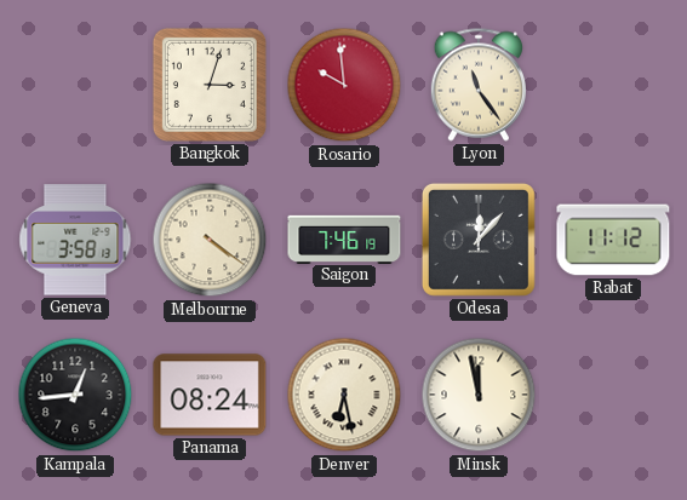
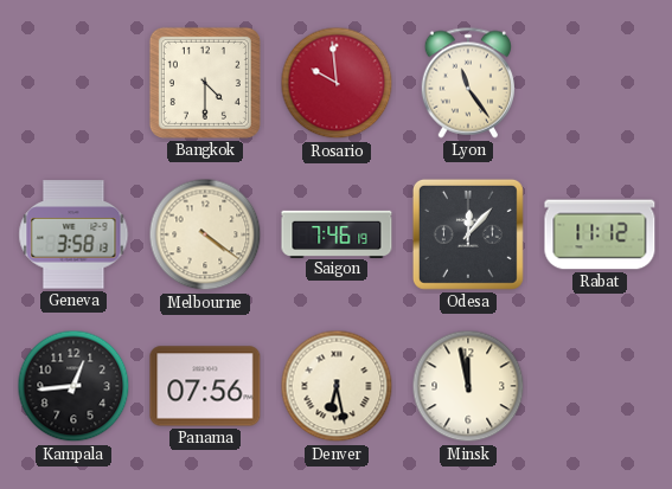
Bangkok: 3:03 -> 4:30
Panama: 08:24 -> 07:56
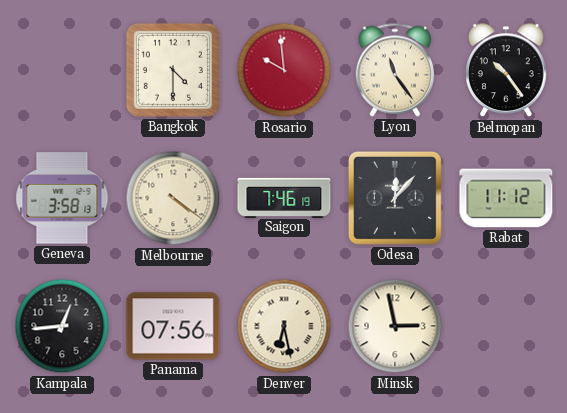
Belmopan: none -> 10:24
Minsk: 11:58 -> 2:58
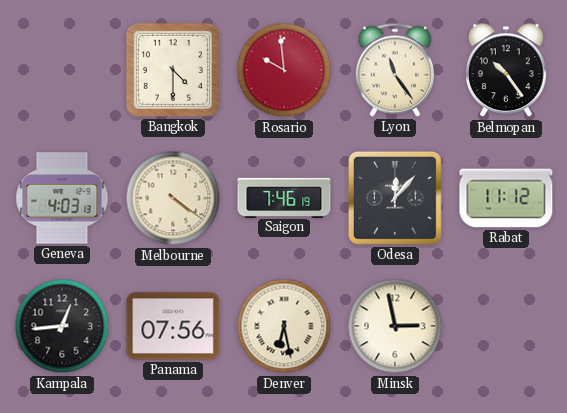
Geneva: 3:58 -> 4:03
